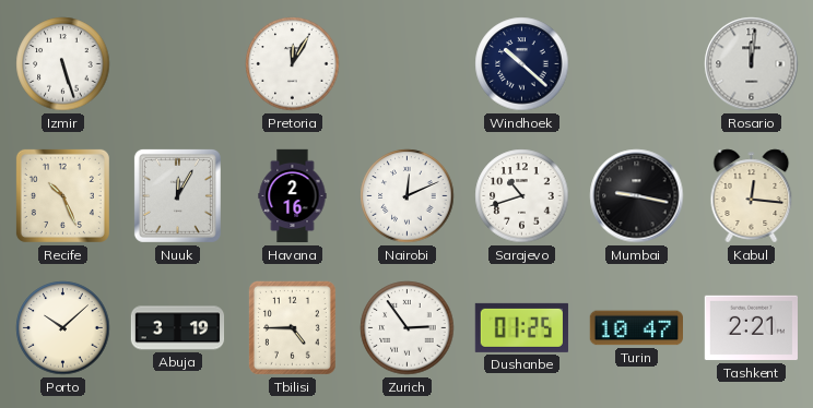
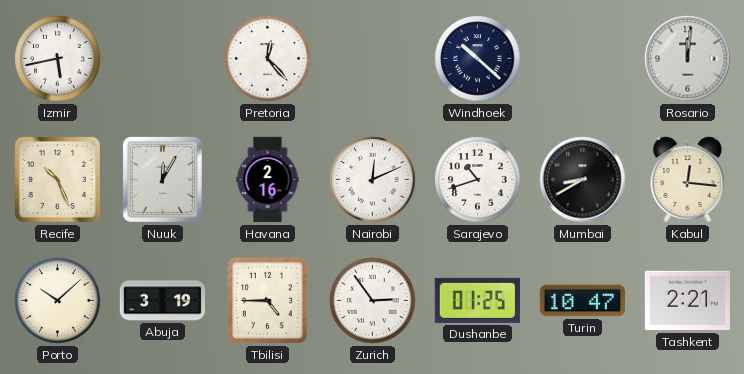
Izmir: 5:27 -> 5:43
Pretoria: 12:05 -> 12:23
Mumbai: 9:17 -> 8:40
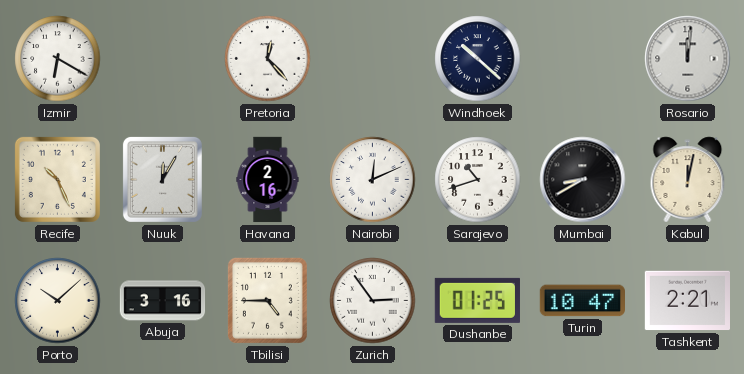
Izmir: 5:43 -> 6:20
Kabul: 12:16 -> 12:02
Abuja: 3:19 -> 3:16
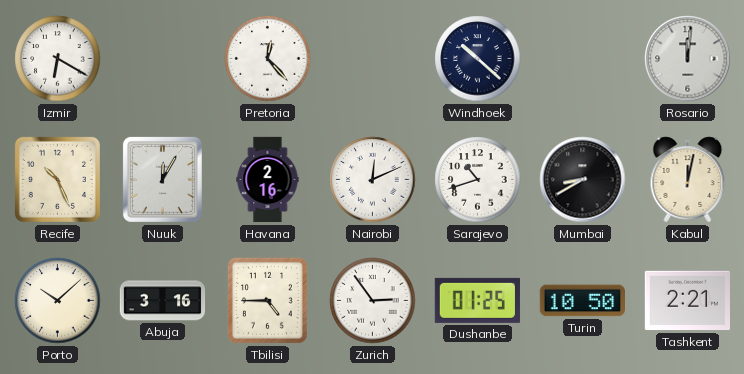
Turin: 10:47 -> 10:50
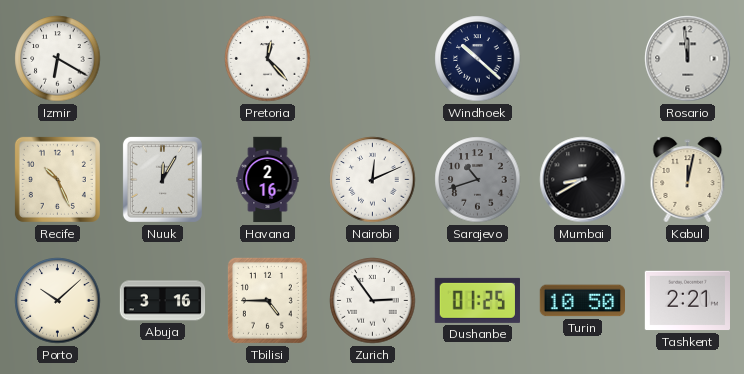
Rosario: 12:01 -> 11:59
Sarajevo dial: white -> grey
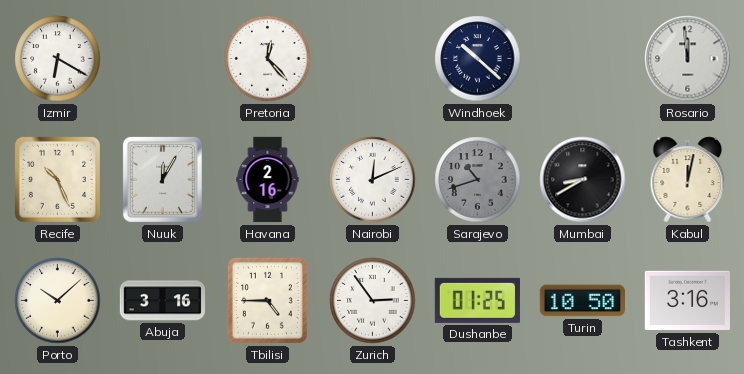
Tashkent: 2:21 -> 3:16
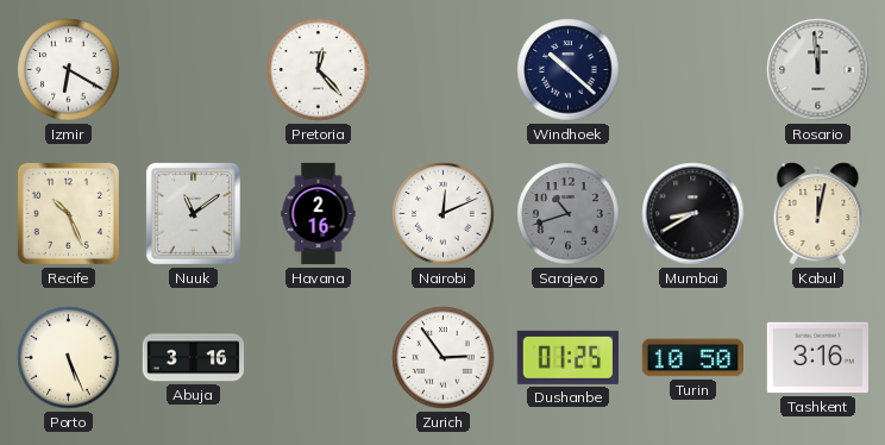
Nuuk: 12:05 -> 11:09
Porto: 10:08 -> 5:26
Tbilisi: 4:45 -> none
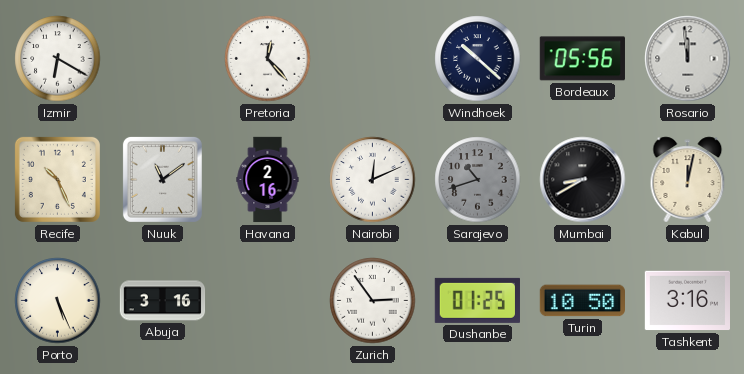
Bordeaux: none -> 05:56
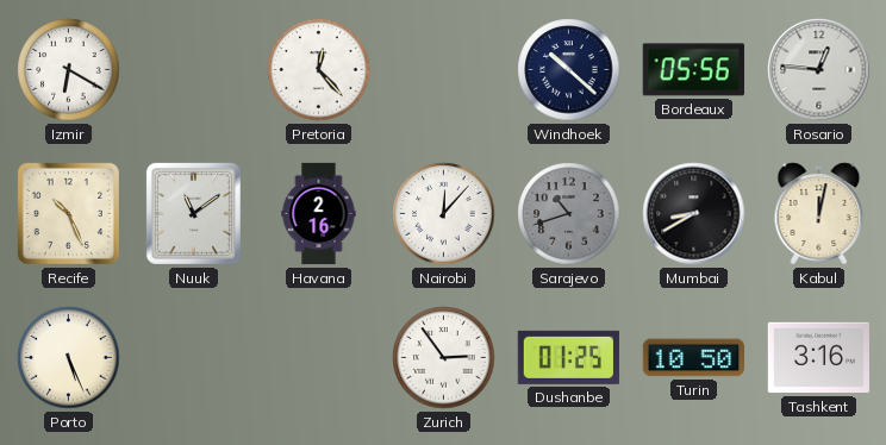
Rosario: 11:59 -> 12:46
Nairobi: 12:11 -> 12:07
Abuja: 3:16 -> none
